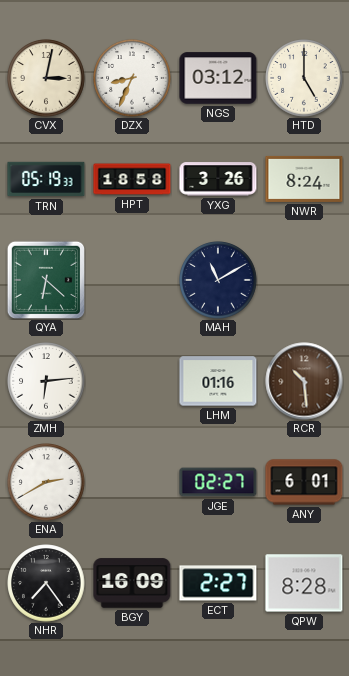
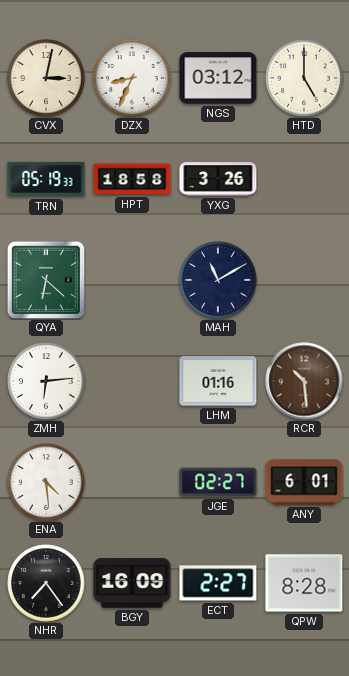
NWR: 8:24 -> none
ENA: 2:40 -> 4:29
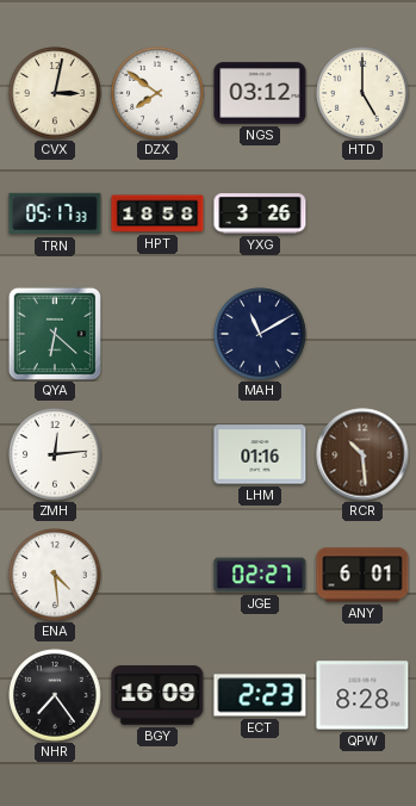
DZX: 8:34 -> 7:51
TRN: 05:19 -> 05:17
ZMH: 6:14 -> 12:14
ECT: 2:27 -> 2:23
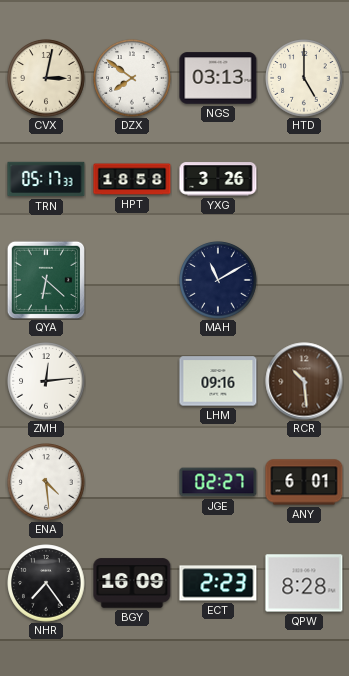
NGS: 03:12 -> 03:13
LHM: 01:16 -> 09:16
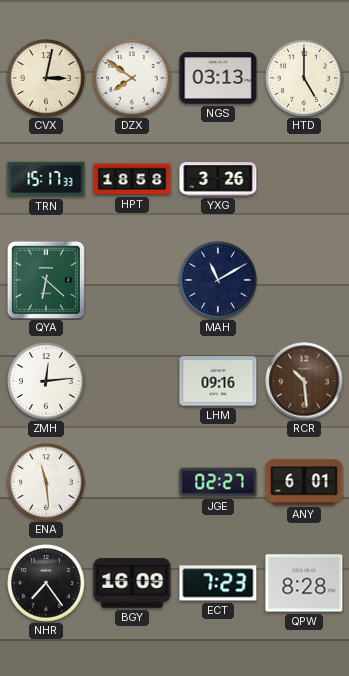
TRN: 05:17 -> 15:17
ENA: 4:29 -> 11:29
ECT: 2:23 -> 7:23
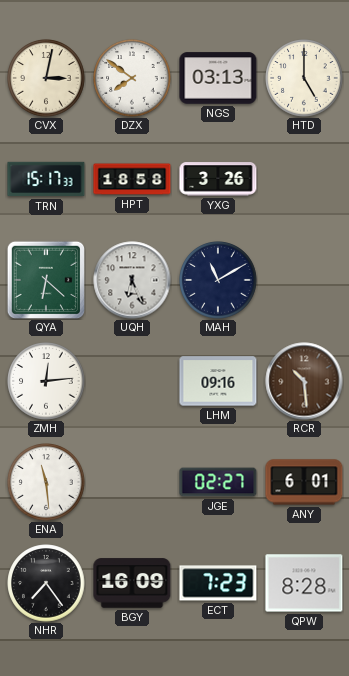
UQH: none -> 6:26
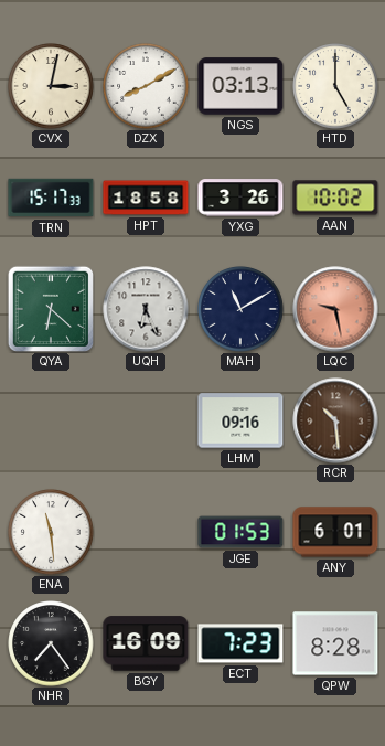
DZX: 7:51 -> 8:10
AAN: none -> 10:02
LQC: none -> 9:28
ZMH: 12:14 -> none
JGE: 02:27 -> 01:53
